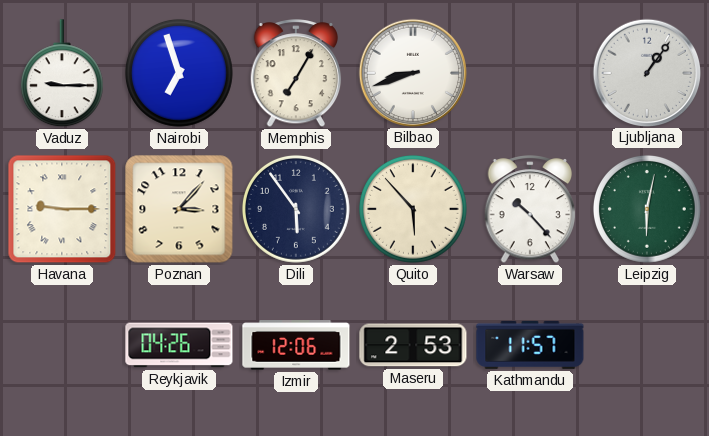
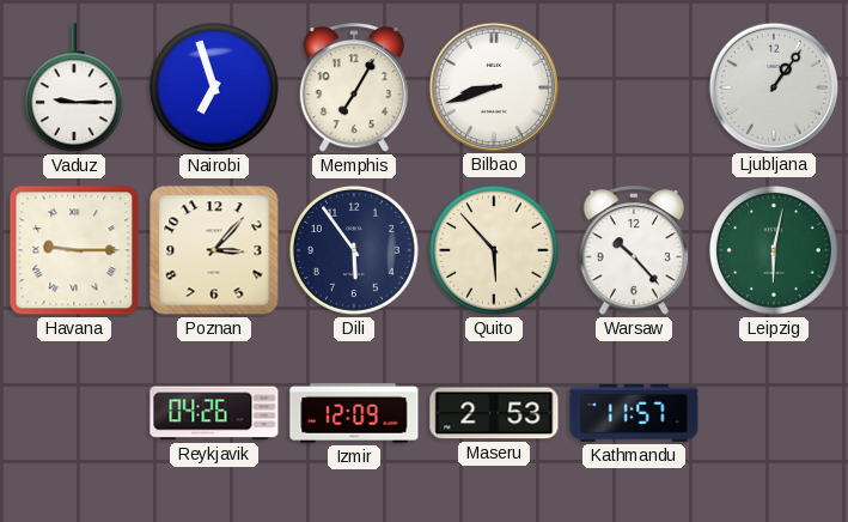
Izmir: 12:06 -> 12:09
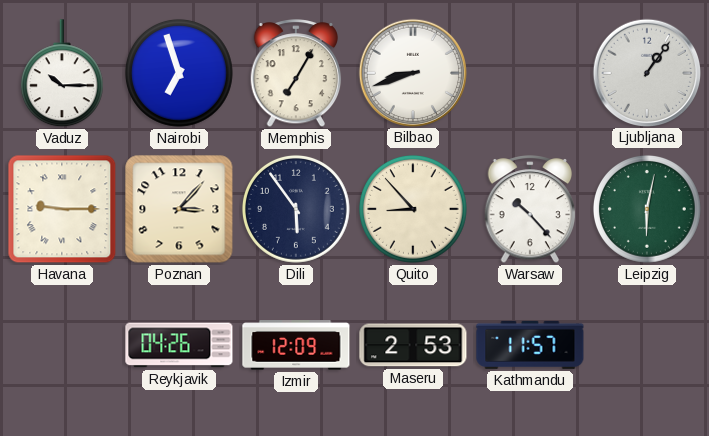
Vaduz: 9:15 -> 10:15
Quito: 5:53 -> 8:53
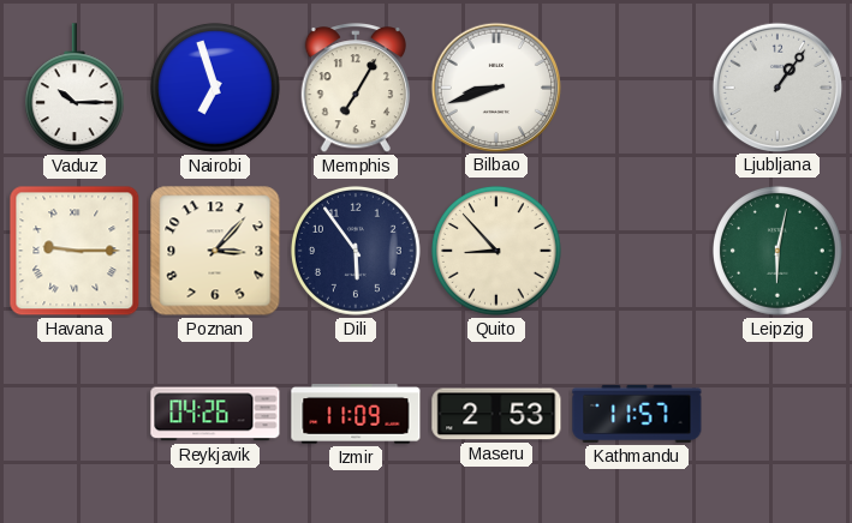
Warsaw: 10:23 -> none
Izmir: 12:09 -> 11:09
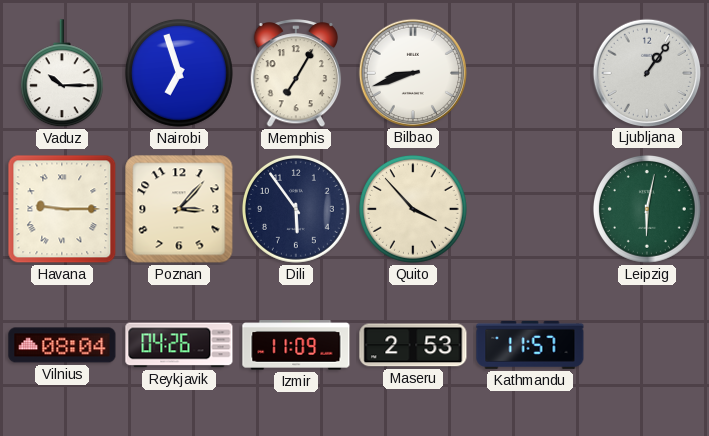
Quito: 8:53 -> 3:53
Vilnius: none -> 08:04
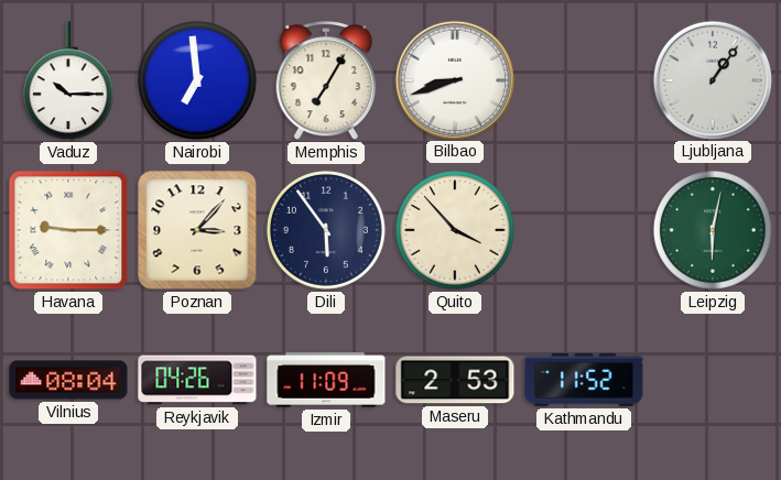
Nairobi: 6:57 -> 6:59
Kathmandu: 11:57 -> 11:52
